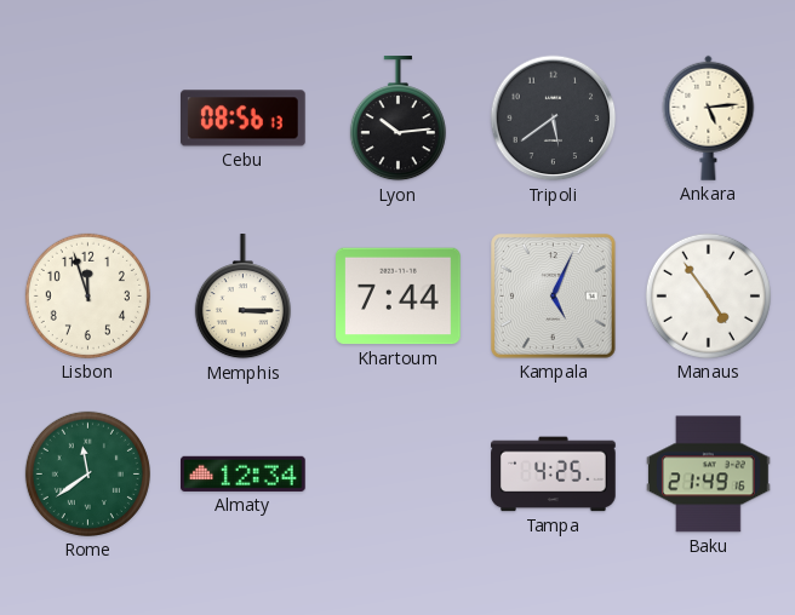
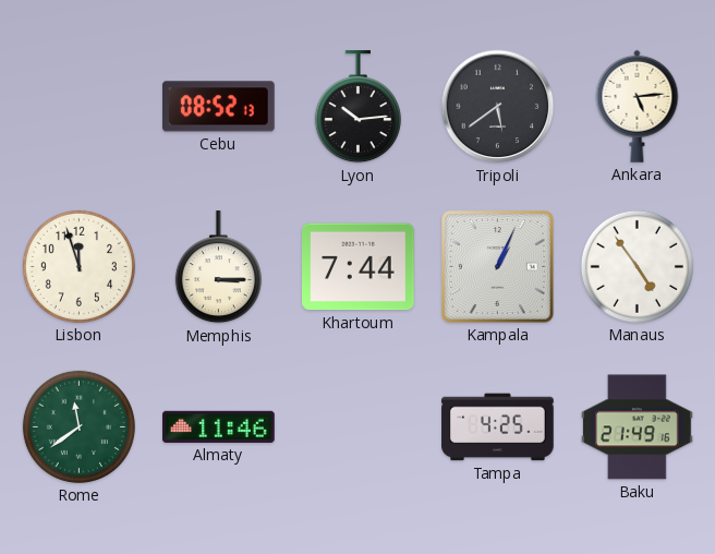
Cebu: 08:56 -> 08:52
Kampala: 5:04 -> 1:04
Almaty: 12:34 -> 11:46
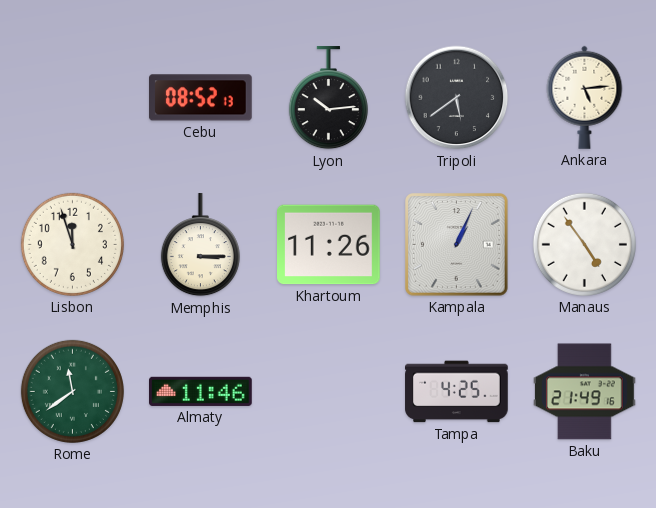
Khartoum: 7:44 -> 11:26
